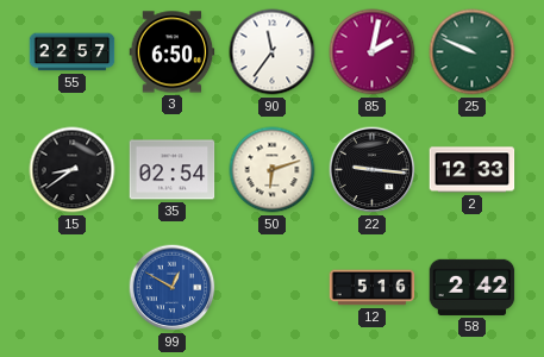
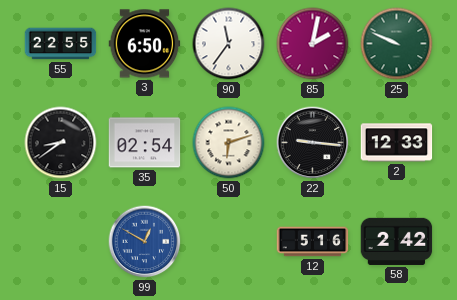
55: 22:57 -> 22:55
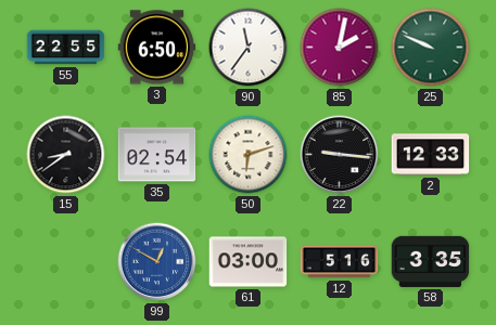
61: none -> 03:00
58: 2:42 -> 3:35
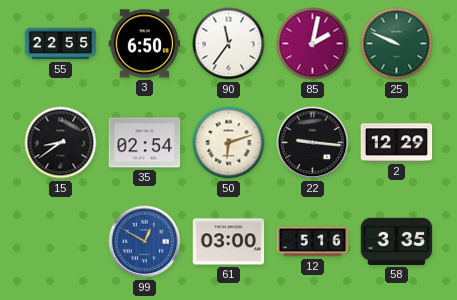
2: 12:33 -> 12:29
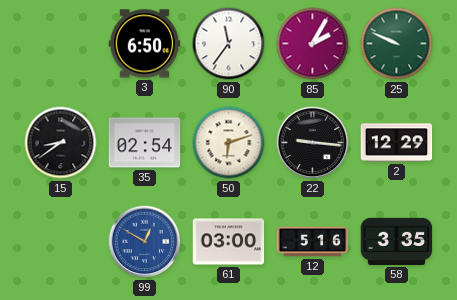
55: 22:55 -> none
85: 2:02 -> 2:05
